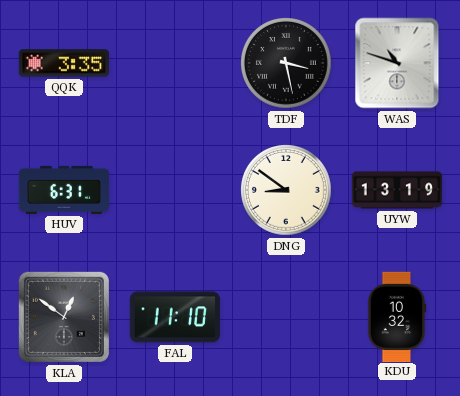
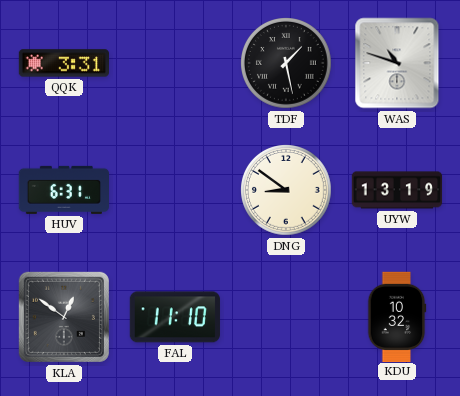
QQK: 3:35 -> 3:31
TDF: 3:28 -> 1:28
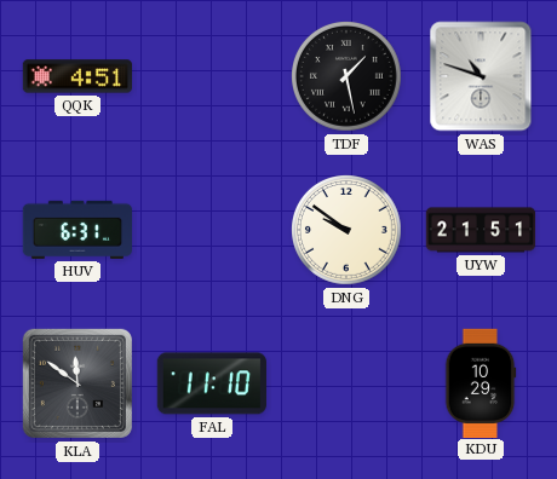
QQK: 3:31 -> 4:51
DNG: 8:51 -> 9:51
UYW: 13:19 -> 21:51
KLA: 12:51 -> 11:51
KDU: 10:32 -> 10:29
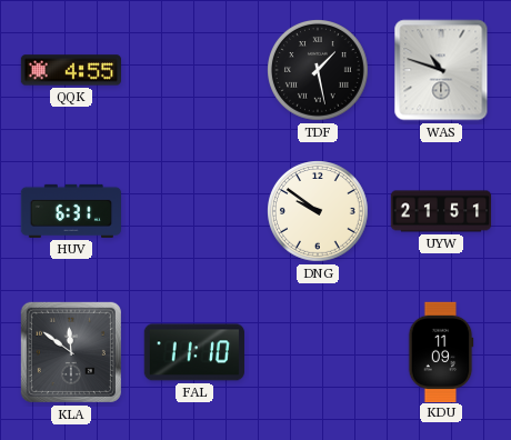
QQK: 4:51 -> 4:55
KDU: 10:29 -> 11:09
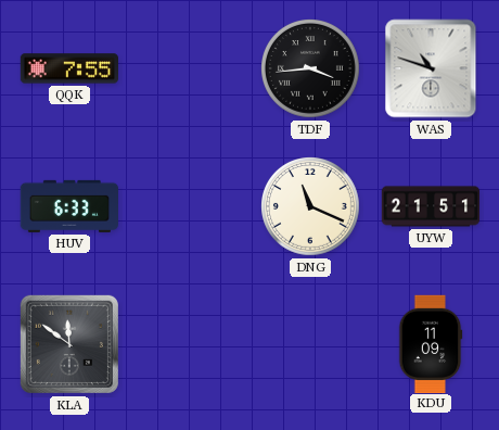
QQK: 4:55 -> 7:55
TDF: 1:28 -> 3:44
HUV: 6:31 -> 6:33
DNG: 9:51 -> 11:19
FAL: 11:10 -> none
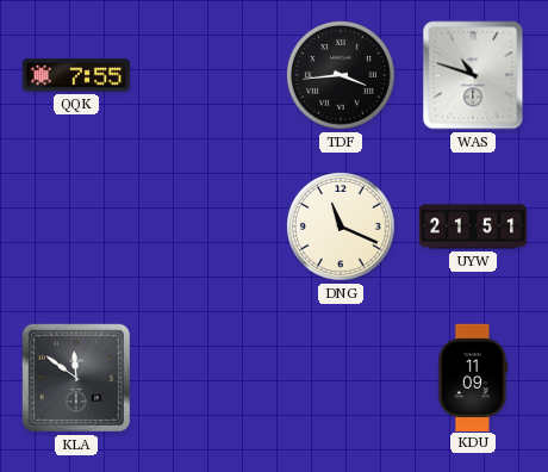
HUV: 6:33 -> none
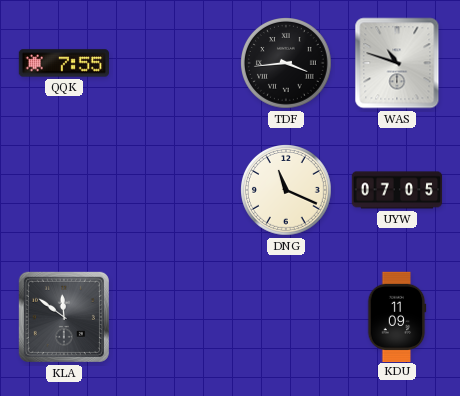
UYW: 21:51 -> 07:05
